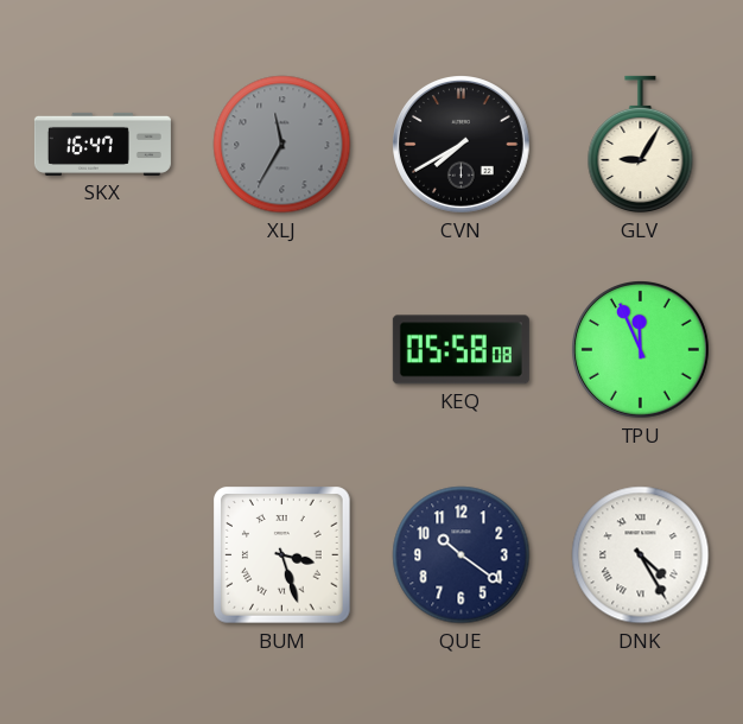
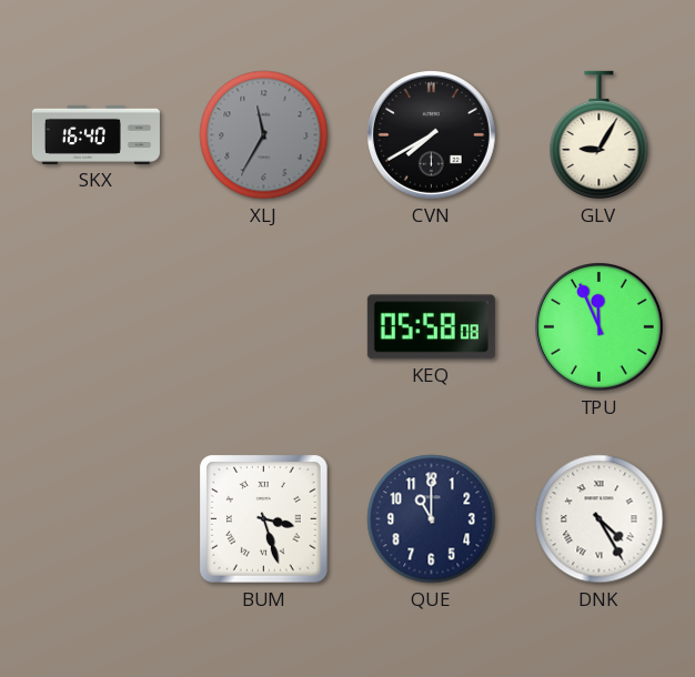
SKX: 16:47 -> 16:40
QUE: 10:21 -> 11:00
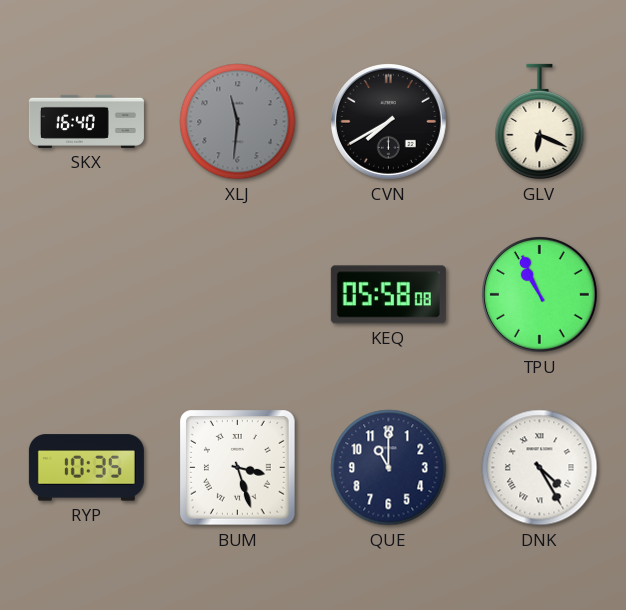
XLJ: 11:35 -> 11:31
GLV: 9:05 -> 6:19
TPU: 11:56 -> 10:56
RYP: none -> 10:35
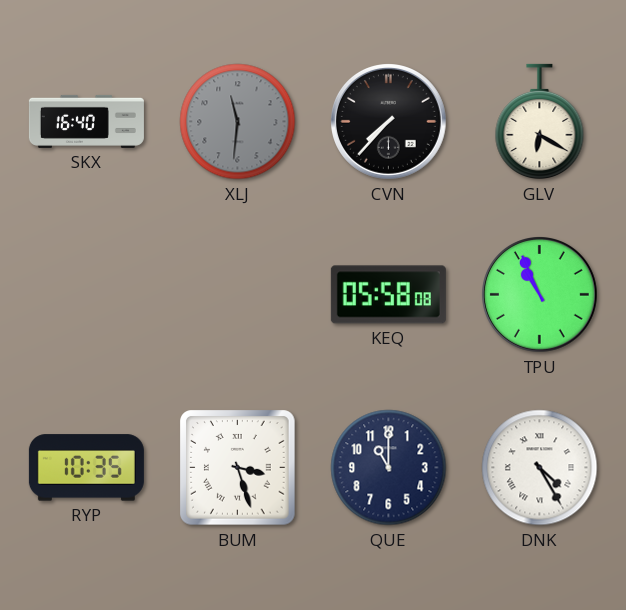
CVN: 7:40 -> 7:37
GLV: 6:19 -> 6:20
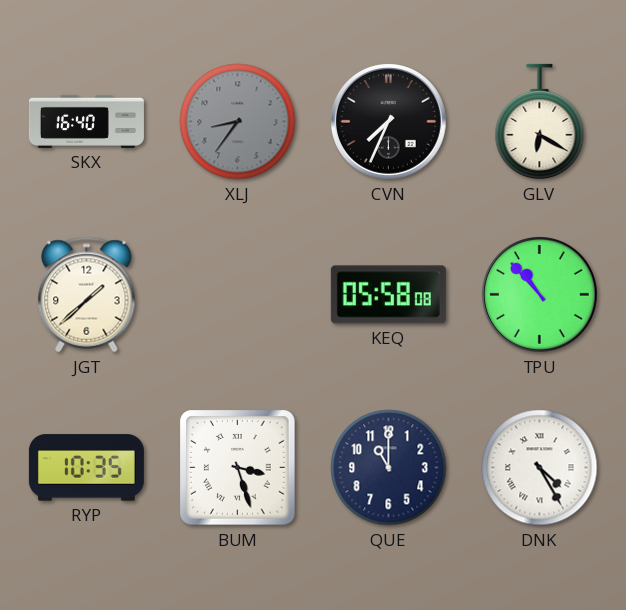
XLJ: 11:31 -> 8:36
CVN: 7:37 -> 7:34
JGT: none -> 1:38
TPU: 10:56 -> 10:53
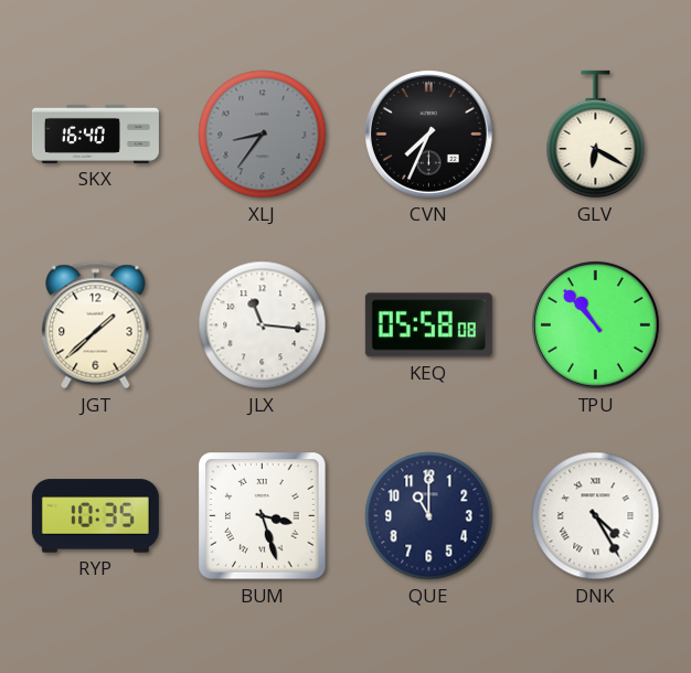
JLX: none -> 11:16
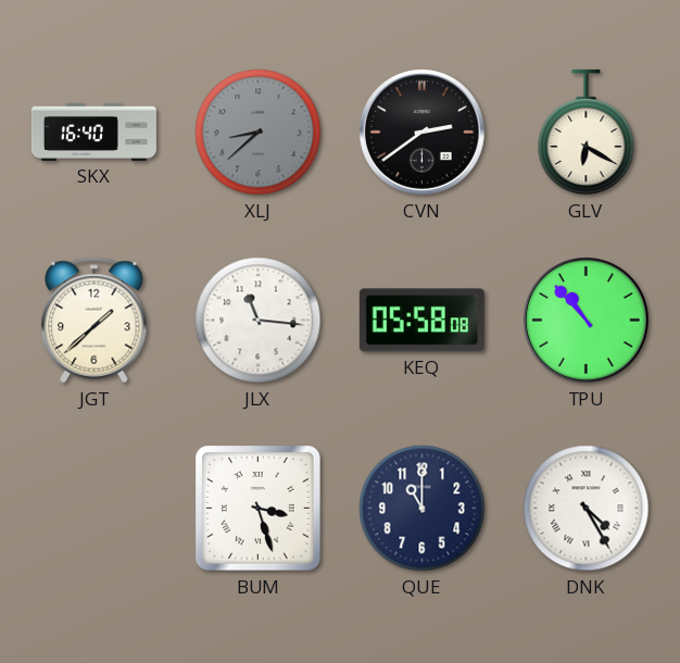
XLJ: 8:36 -> 8:38
CVN: 7:34 -> 2:39
RYP: 10:35 -> none
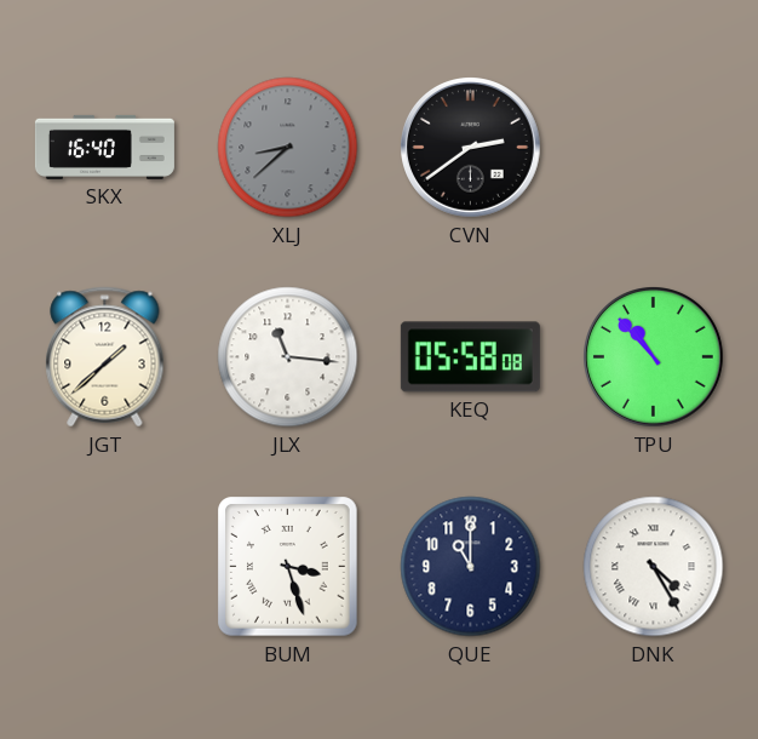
GLV: 6:20 -> none
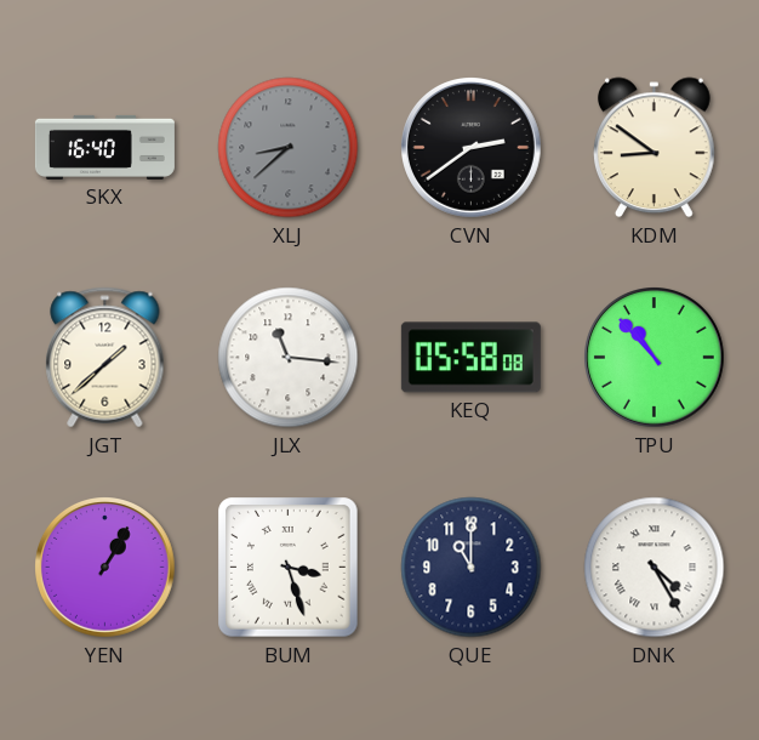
KDM: none -> 8:51
YEN: none -> 1:05
